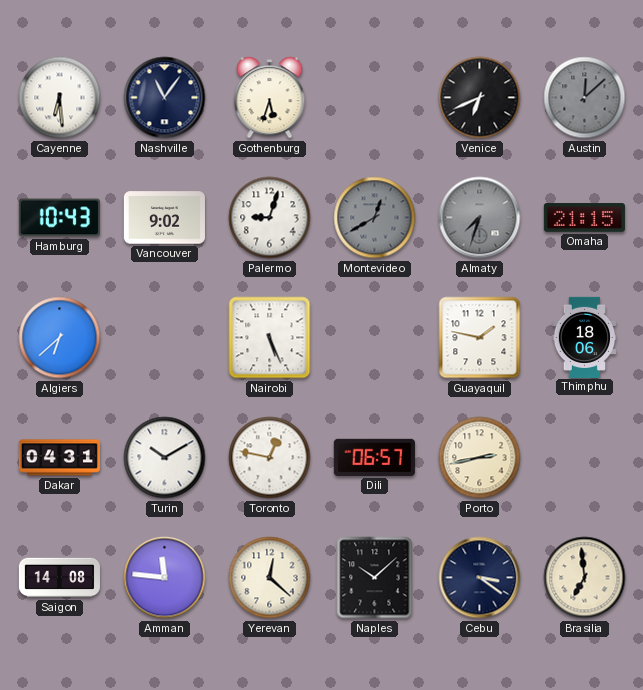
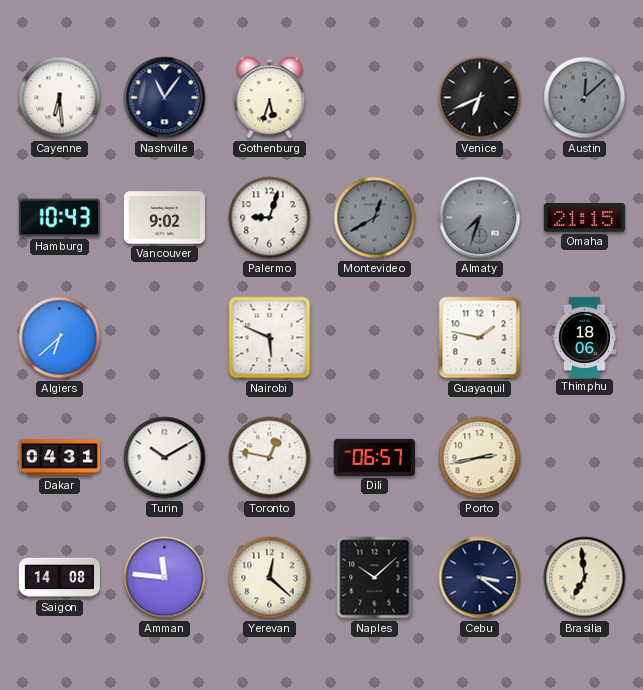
Nairobi: 5:26 -> 5:49
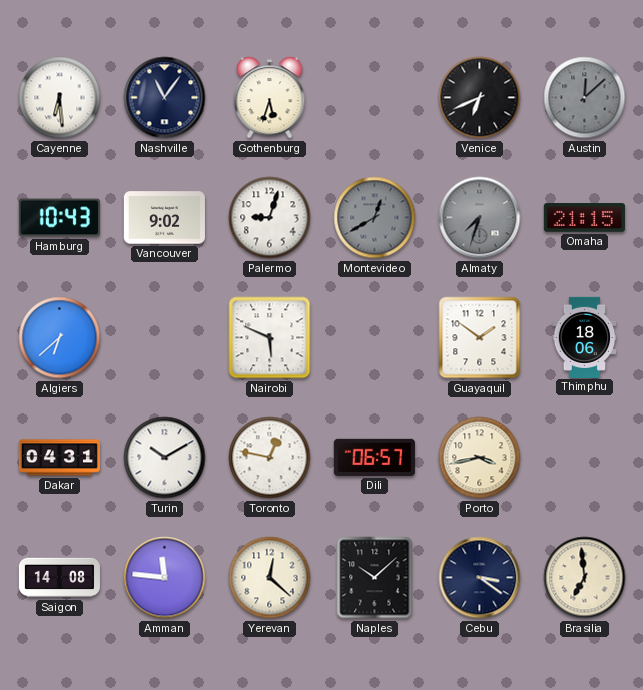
Guayaquil: 1:47 -> 1:51
Porto: 2:43 -> 3:43
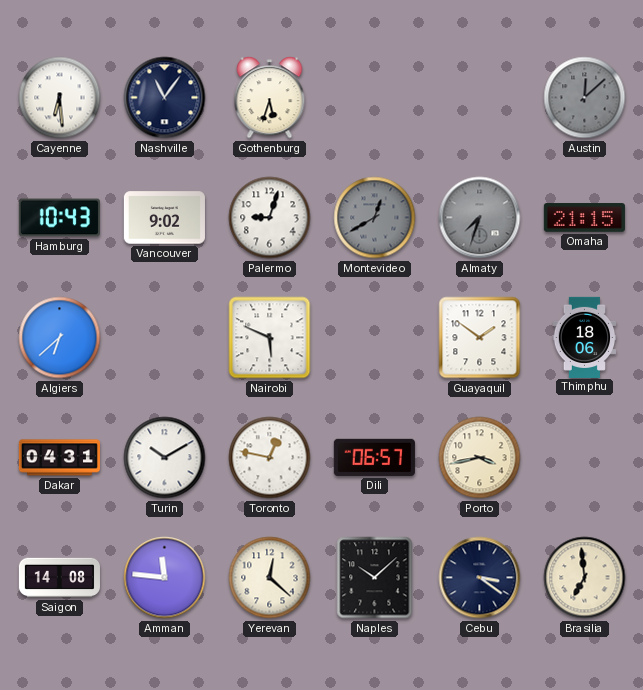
Venice: 6:41 -> none
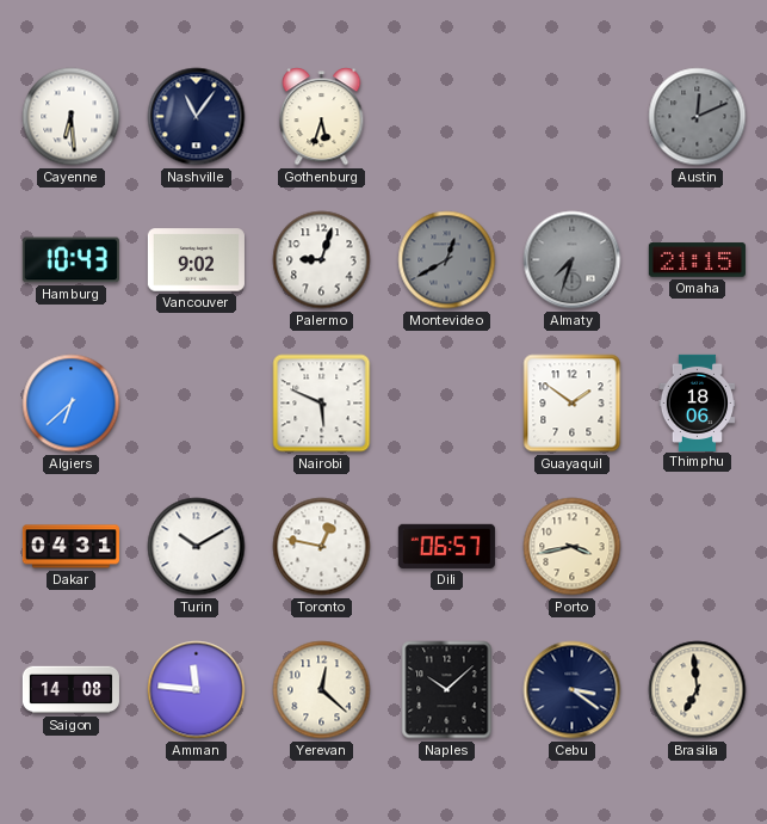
Austin: 12:08 -> 12:11
